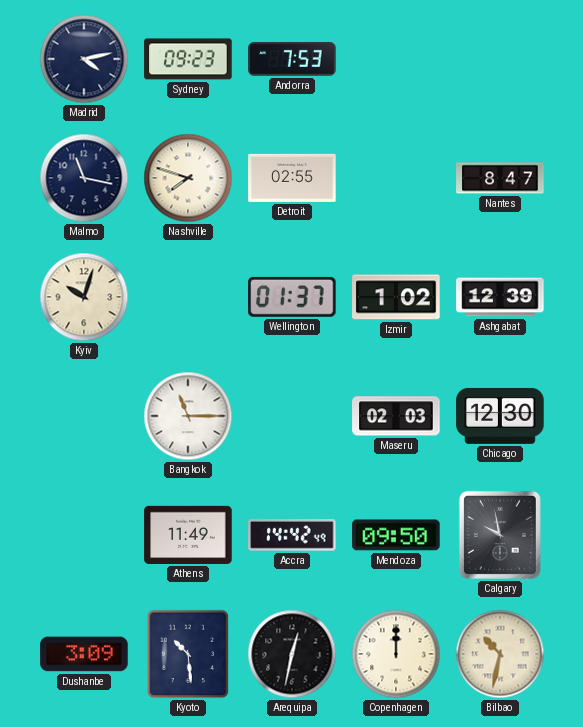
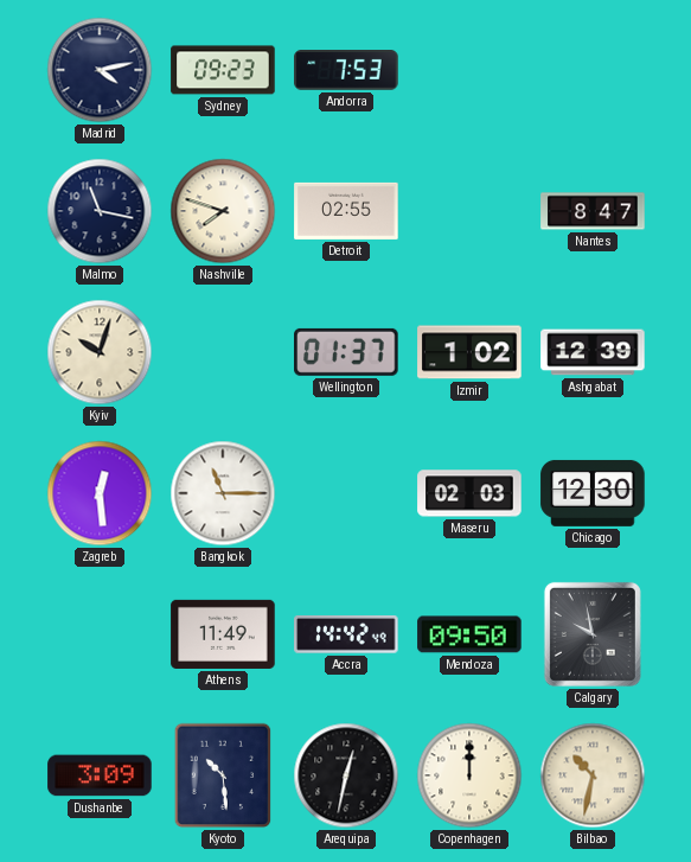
Zagreb: none -> 12:29
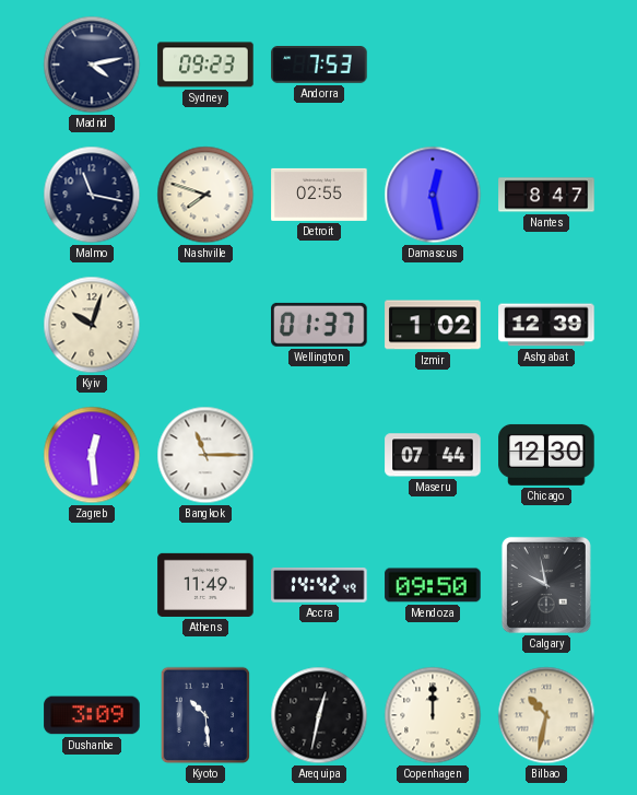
Damascus: none -> 12:28
Maseru: 02:03 -> 07:44
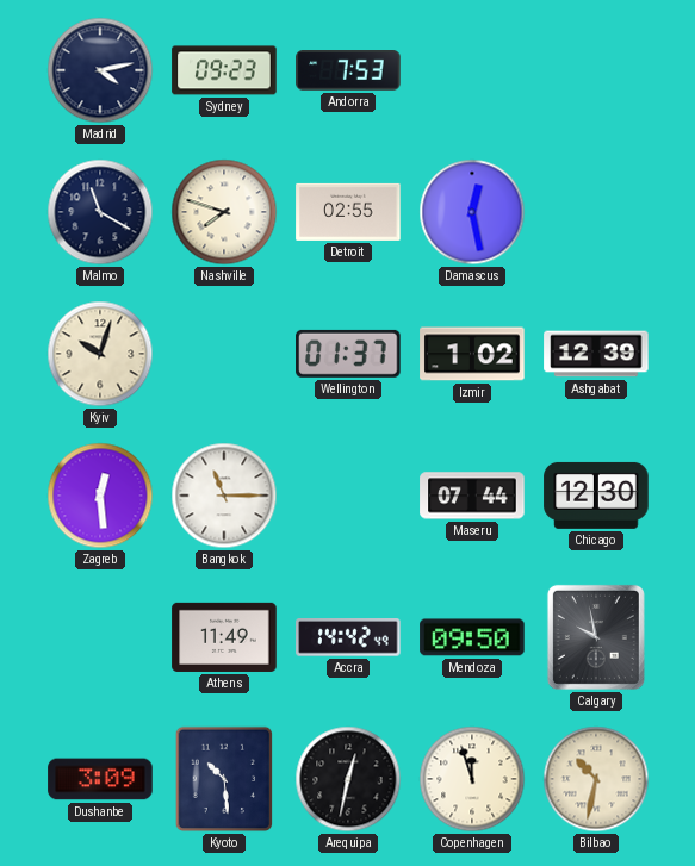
Malmo: 11:17 -> 11:20
Nantes: 8:47 -> none
Copenhagen: 12:00 -> 11:57
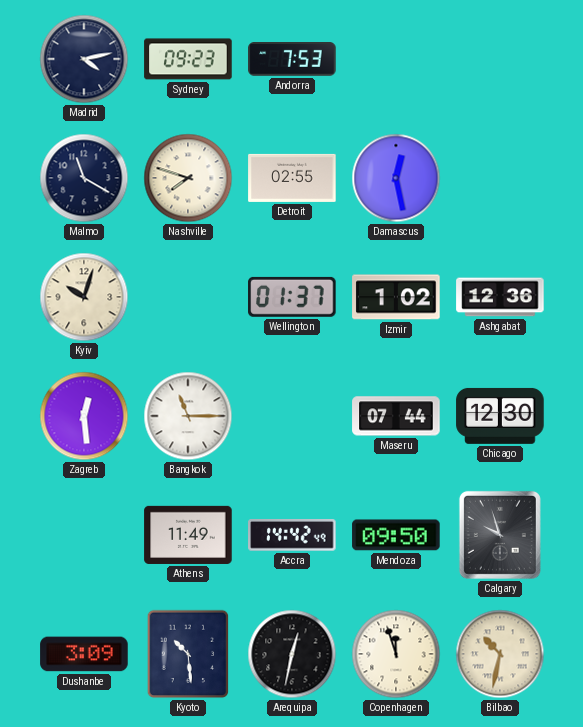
Ashgabat: 12:39 -> 12:36
Calgary: 9:58 -> 9:57
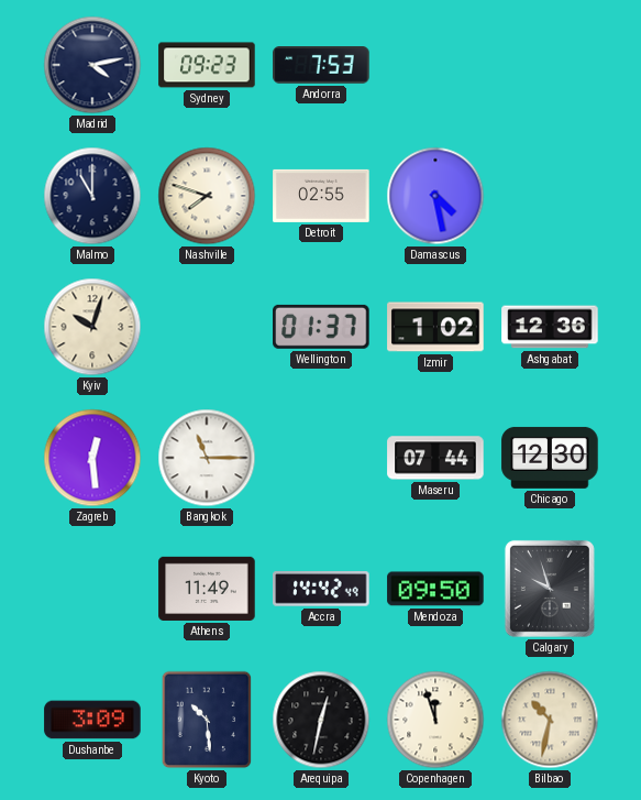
Malmo: 11:20 -> 11:00
Damascus: 12:28 -> 4:28
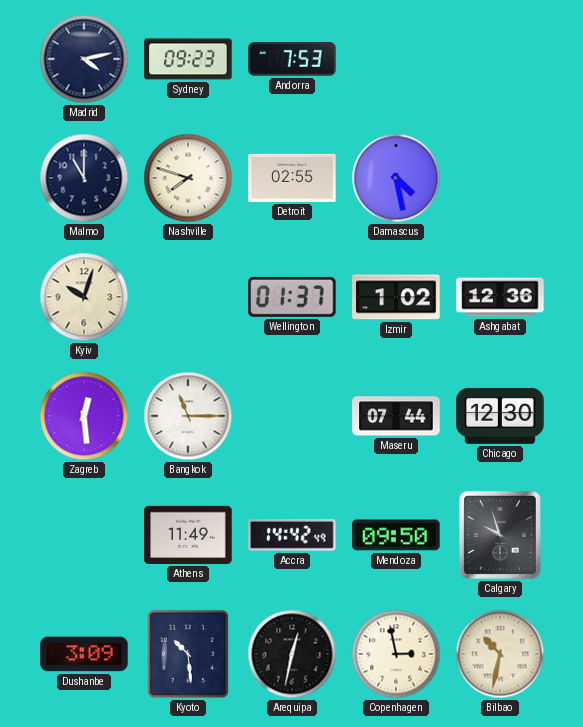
Copenhagen: 11:57 -> 2:58
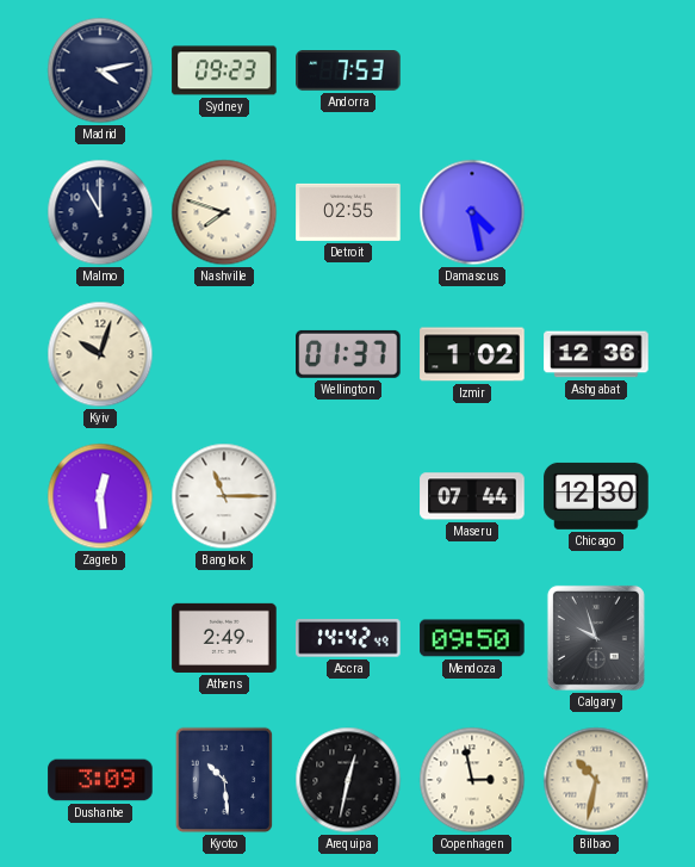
Athens: 11:49 -> 2:49
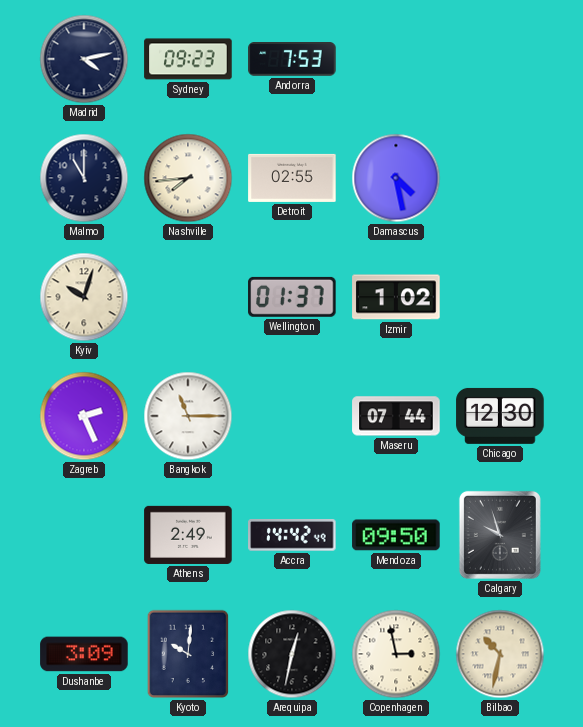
Nashville: 7:48 -> 7:44
Ashgabat: 12:36 -> none
Zagreb: 12:29 -> 2:26
Kyoto: 10:29 -> 10:01
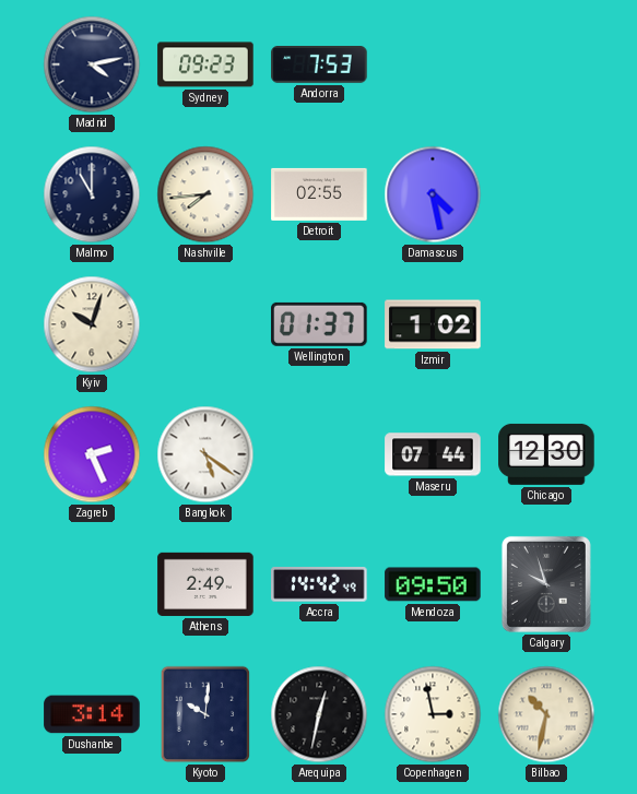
Bangkok: 11:15 -> 5:21
Dushanbe: 3:09 -> 3:14
